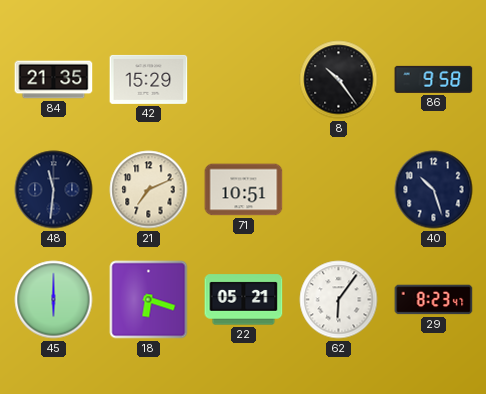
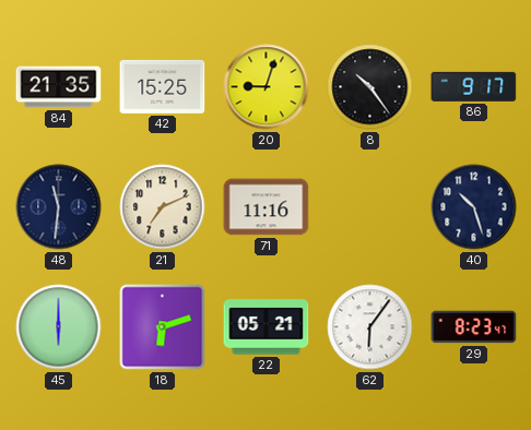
42: 15:29 -> 15:25
20: none -> 9:03
86: 9:58 -> 9:17
71: 10:51 -> 11:16
18: 6:18 -> 6:12
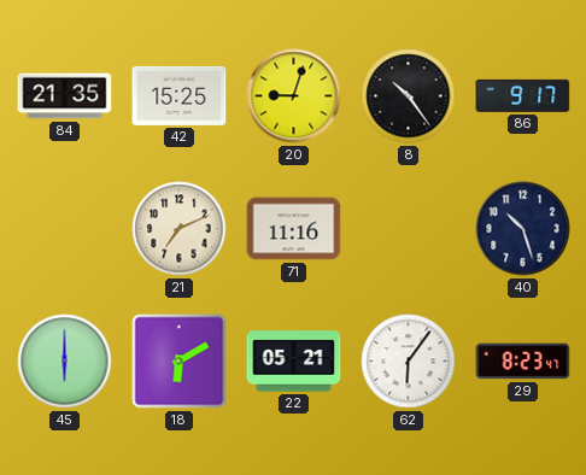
48: 11:31 -> none
18: 6:12 -> 6:10
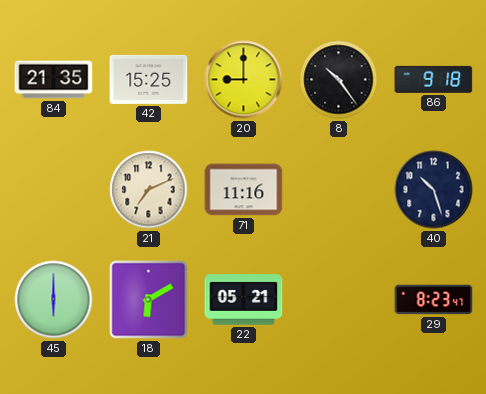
20: 9:03 -> 9:00
86: 9:17 -> 9:18
62: 6:06 -> none
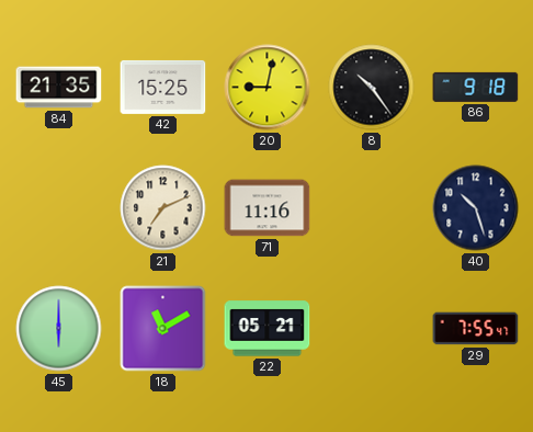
20: 9:00 -> 9:02
18: 6:10 -> 11:10
29: 8:23 -> 7:55
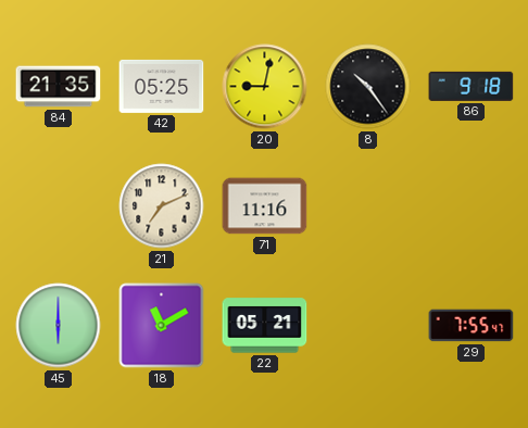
42: 15:25 -> 05:25
40: 10:27 -> none
